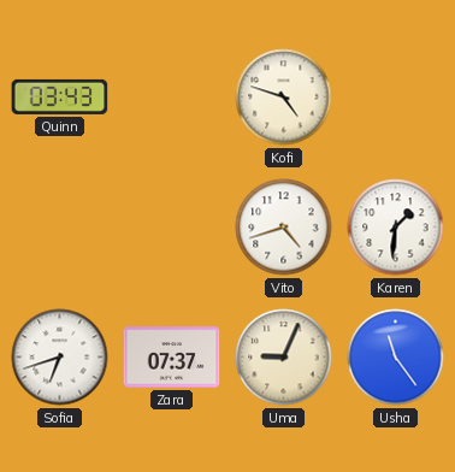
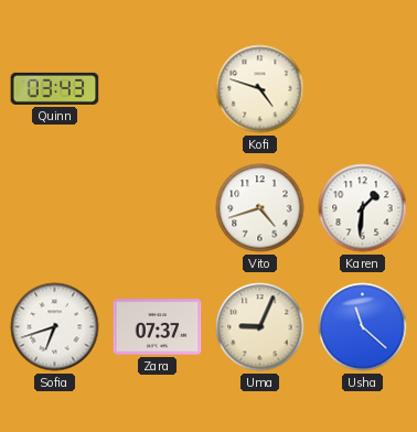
Usha: 11:24 -> 11:22
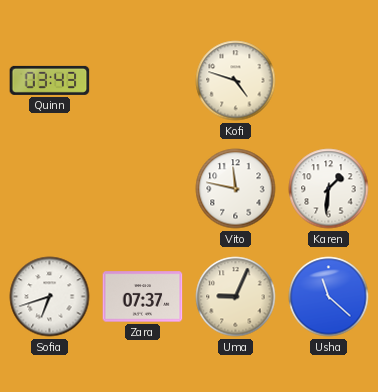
Vito: 4:42 -> 11:47
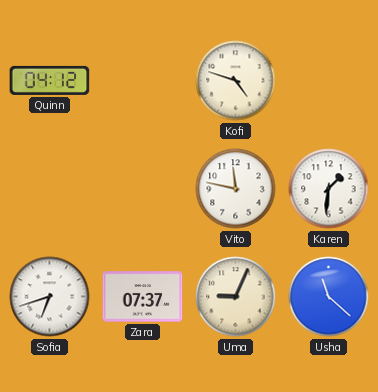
Quinn: 03:43 -> 04:12
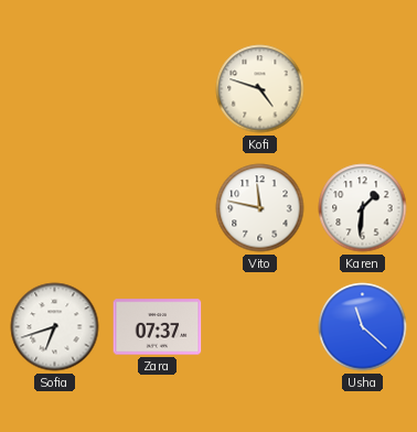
Quinn: 04:12 -> none
Uma: 9:04 -> none
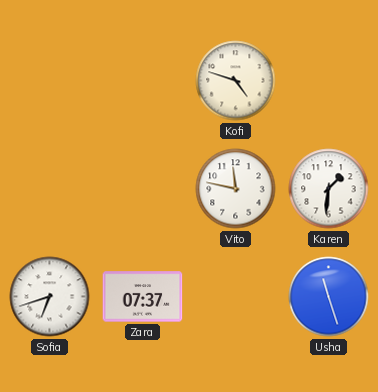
Usha: 11:22 -> 11:27
